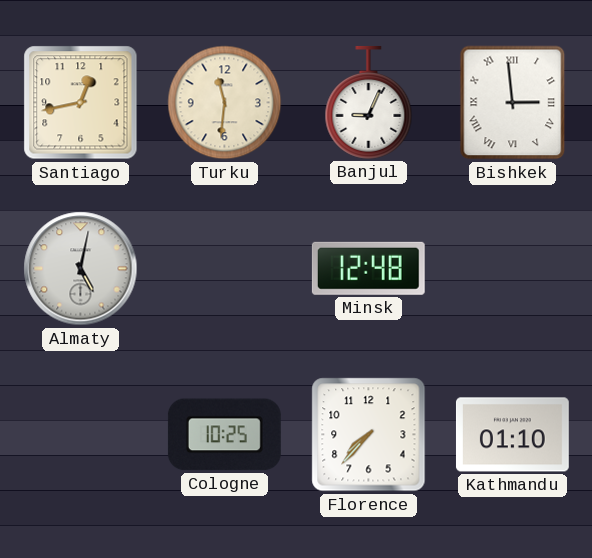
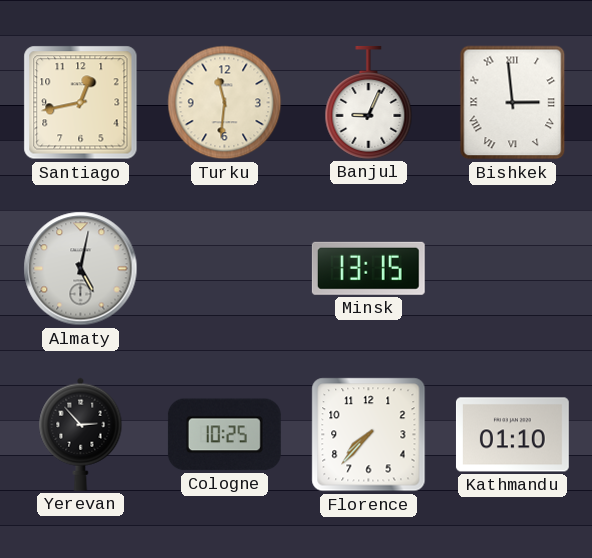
Minsk: 12:48 -> 13:15
Yerevan: none -> 2:53
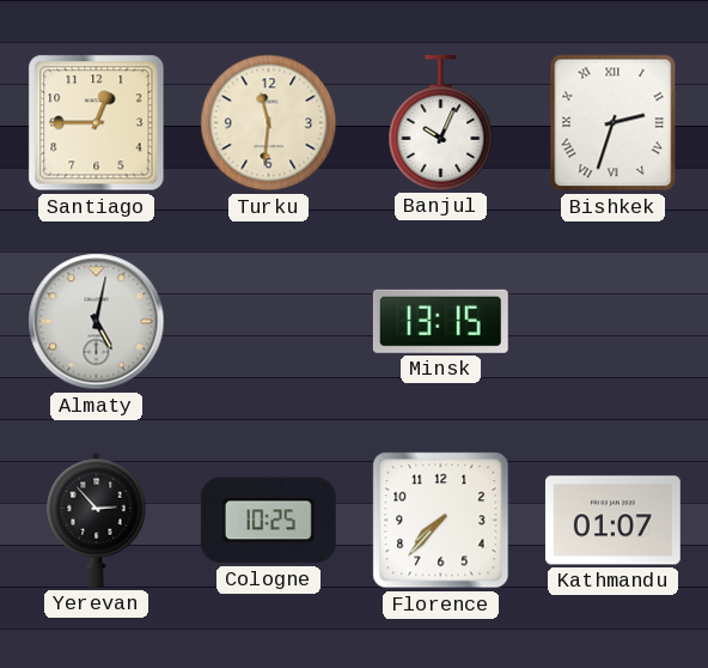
Santiago: 12:43 -> 12:45
Banjul: 9:04 -> 10:04
Bishkek: 2:59 -> 2:33
Kathmandu: 01:10 -> 01:07
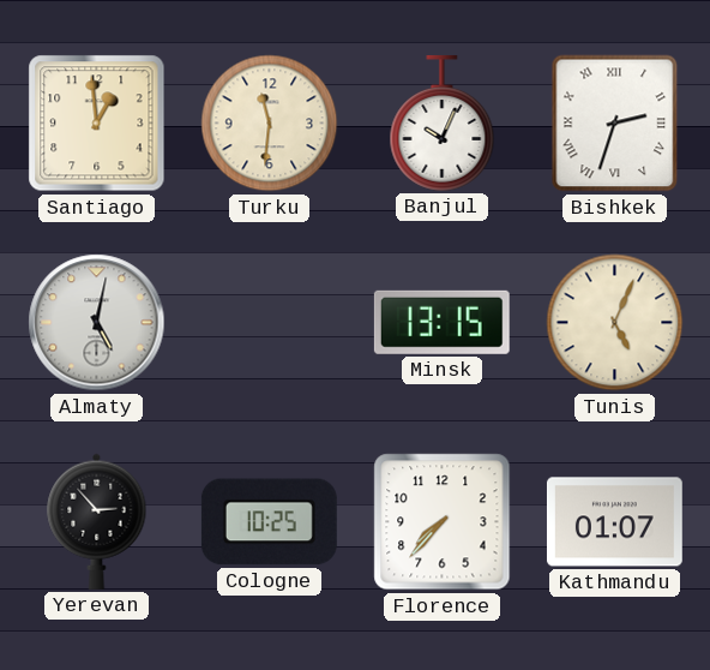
Santiago: 12:45 -> 12:59
Tunis: none -> 5:04
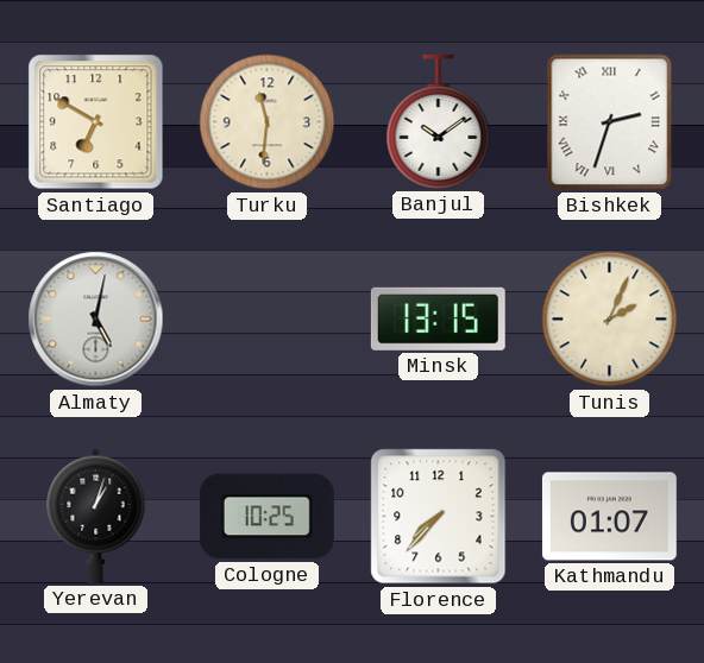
Santiago: 12:59 -> 6:50
Banjul: 10:04 -> 10:09
Tunis: 5:04 -> 2:04
Yerevan: 2:53 -> 1:03
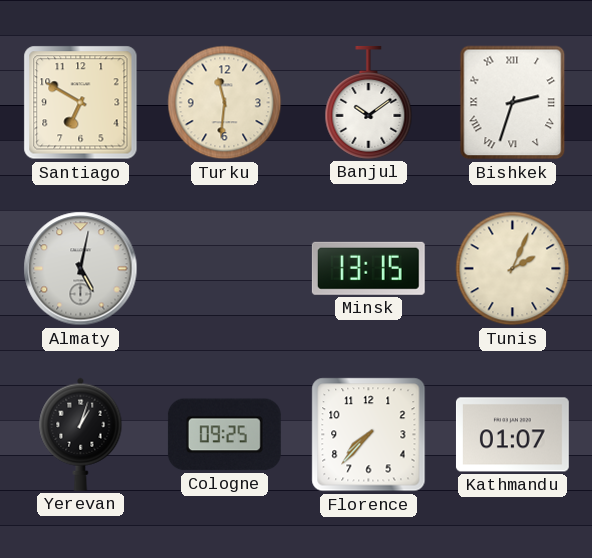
Cologne: 10:25 -> 09:25
